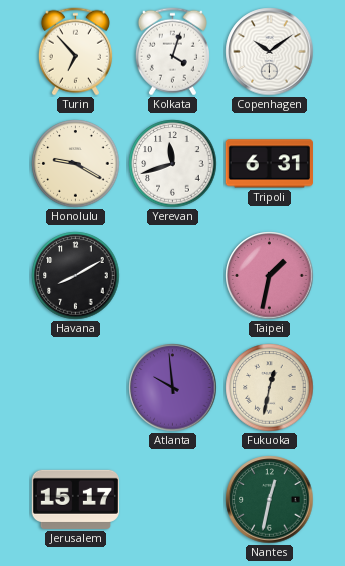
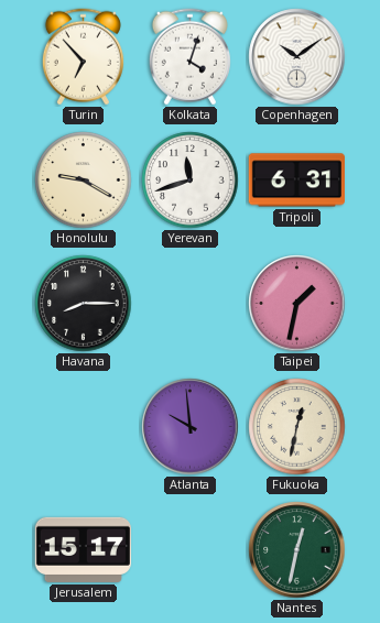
Havana: 8:10 -> 8:15
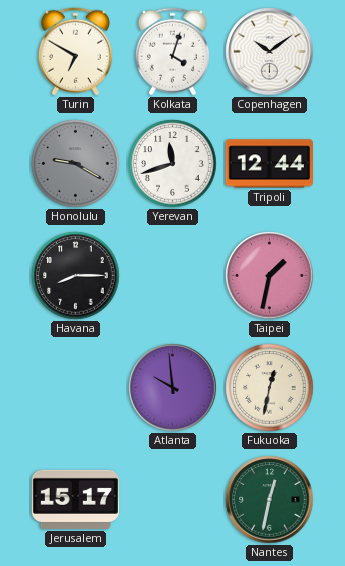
Turin: 6:53 -> 6:50
Honolulu dial: cream -> grey
Tripoli: 6:31 -> 12:44
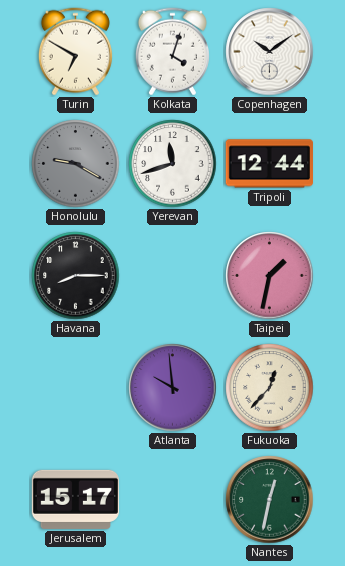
Fukuoka: 12:32 -> 12:37
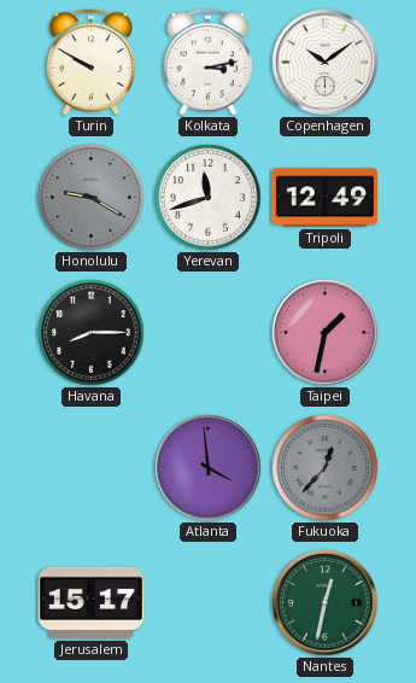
Turin: 6:50 -> 9:50
Kolkata: 4:03 -> 3:13
Tripoli: 12:44 -> 12:49
Atlanta: 9:59 -> 3:59
Fukuoka dial: cream -> grey
